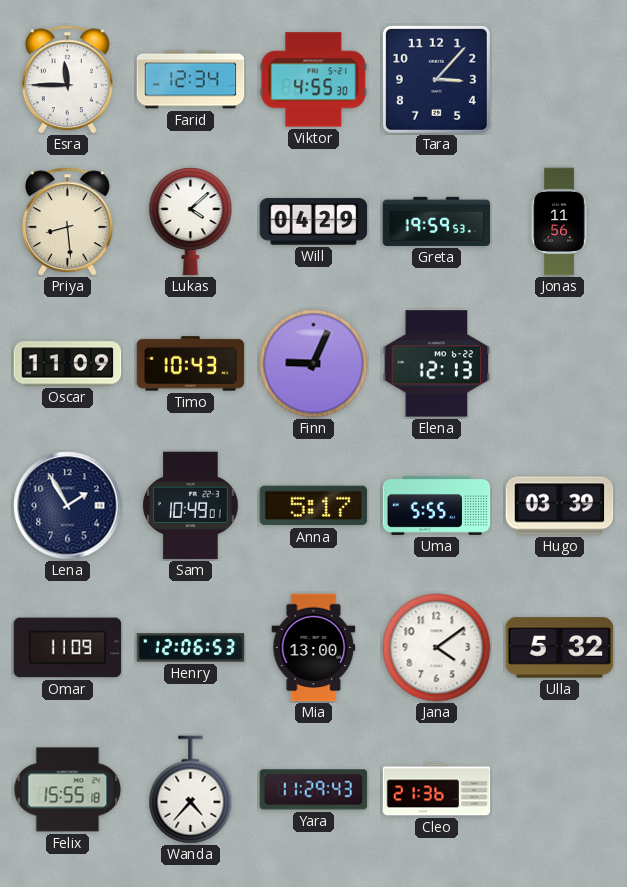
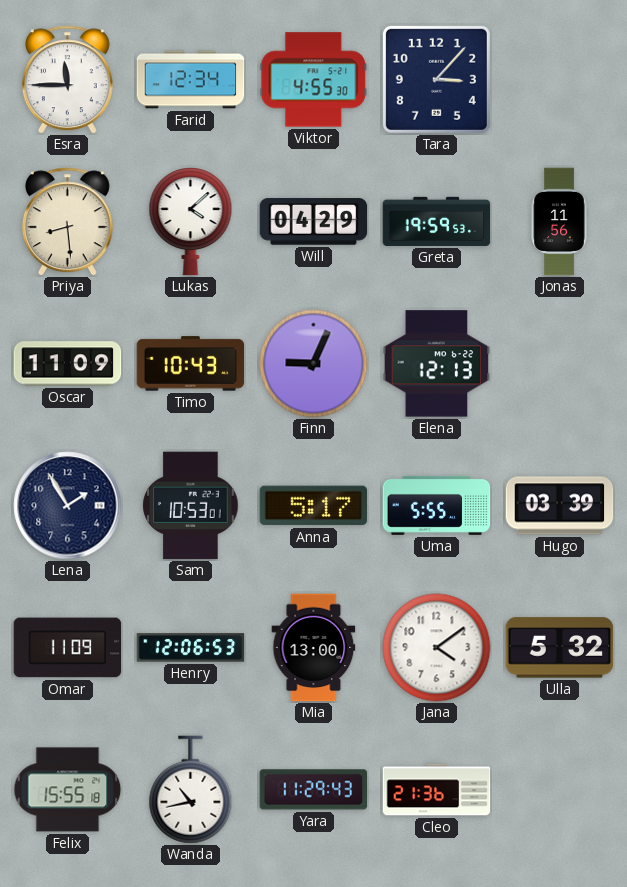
Sam: 10:49 -> 10:53
Wanda: 4:37 -> 10:43
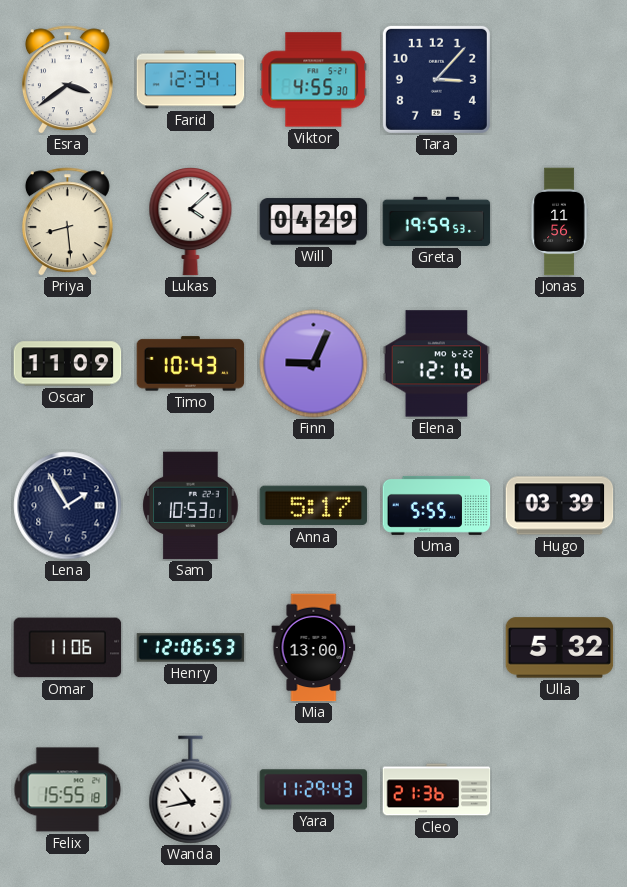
Esra: 11:45 -> 3:39
Elena: 12:13 -> 12:16
Omar: 11:09 -> 11:06
Jana: 4:09 -> none
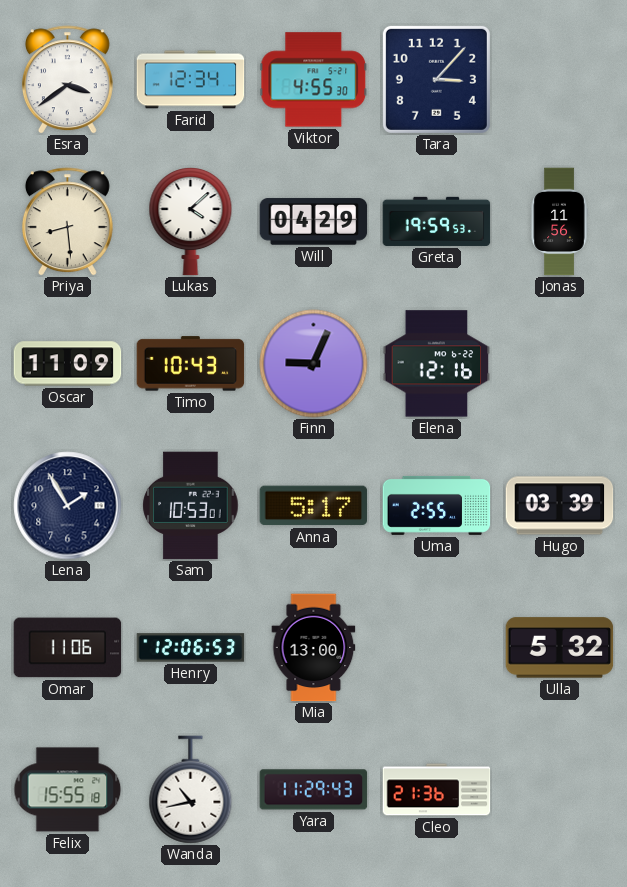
Uma: 5:55 -> 2:55
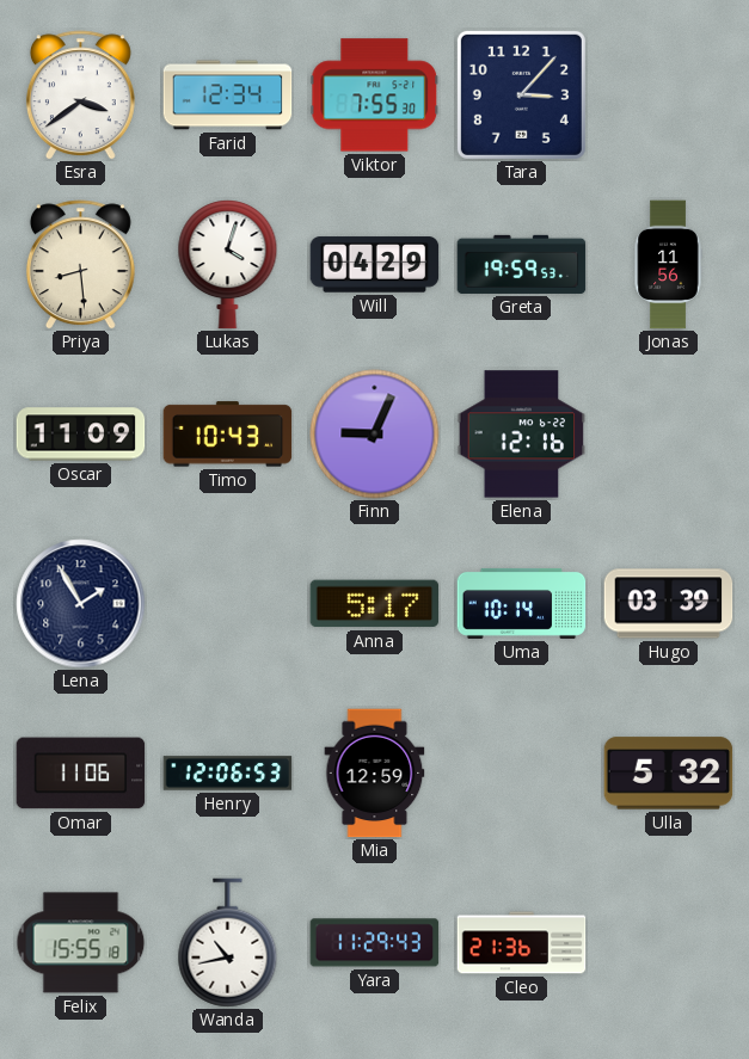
Viktor: 4:55 -> 7:55
Lukas: 4:08 -> 4:03
Sam: 10:53 -> none
Uma: 2:55 -> 10:14
Mia: 13:00 -> 12:59
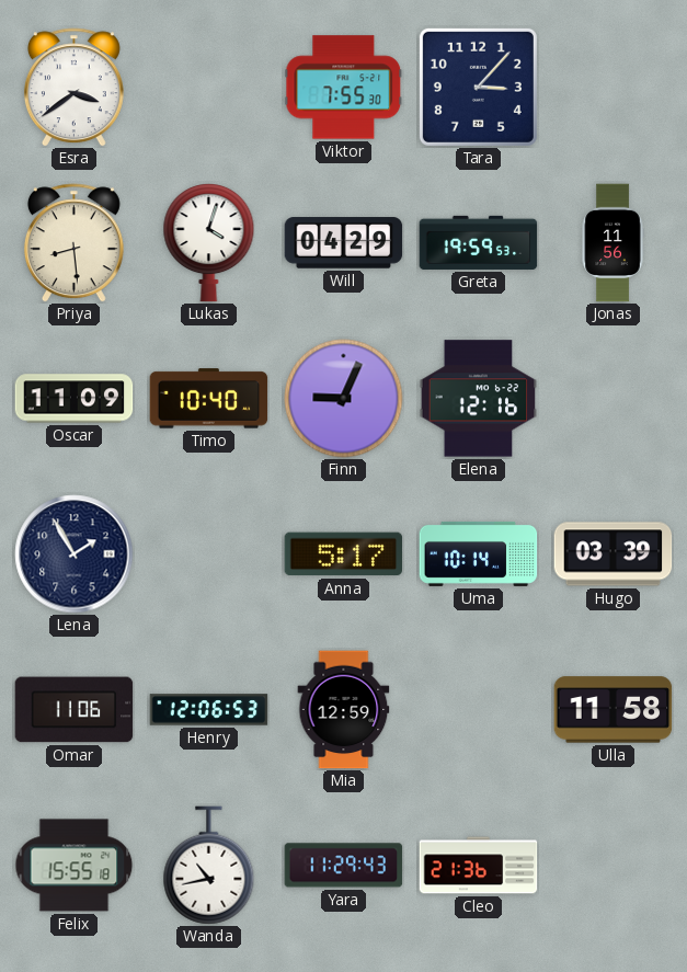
Farid: 12:34 -> none
Timo: 10:43 -> 10:40
Ulla: 5:32 -> 11:58
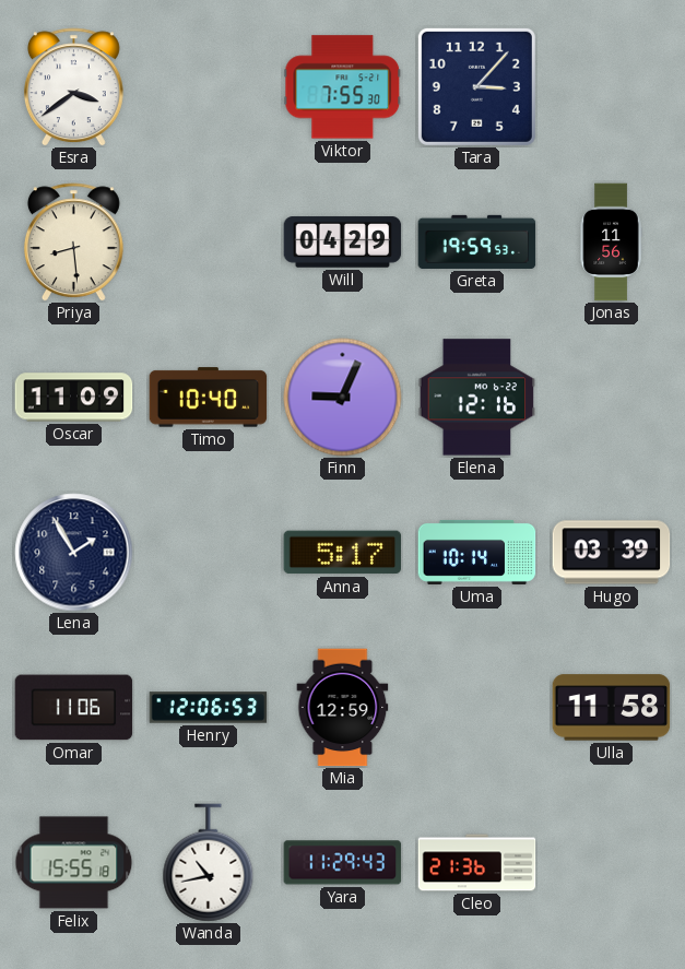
Lukas: 4:03 -> none
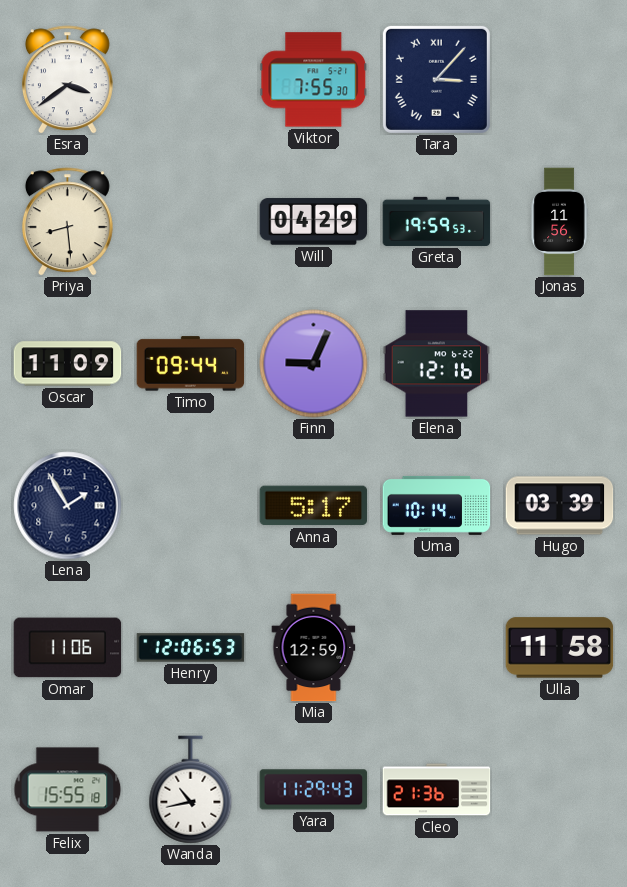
Tara numerals: Arabic -> Roman
Timo: 10:40 -> 09:44
